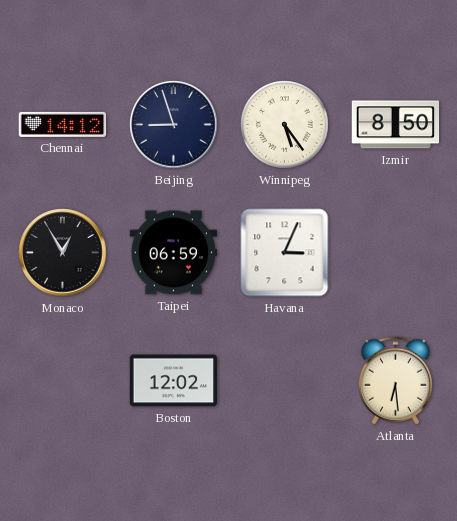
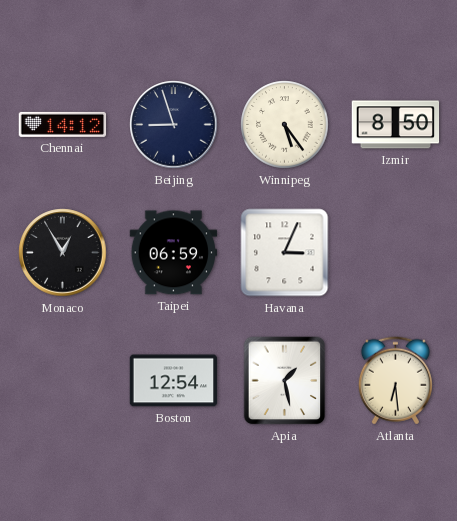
Boston: 12:02 -> 12:54
Apia: none -> 1:28
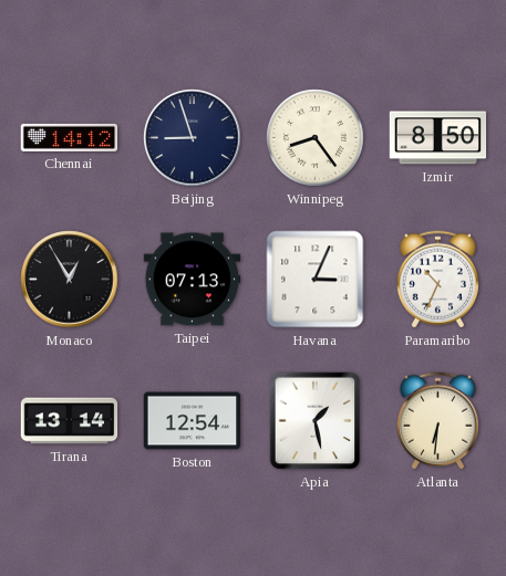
Winnipeg: 5:24 -> 8:24
Taipei: 06:59 -> 07:13
Paramaribo: none -> 10:34
Tirana: none -> 13:14
Atlanta: 6:29 -> 6:31
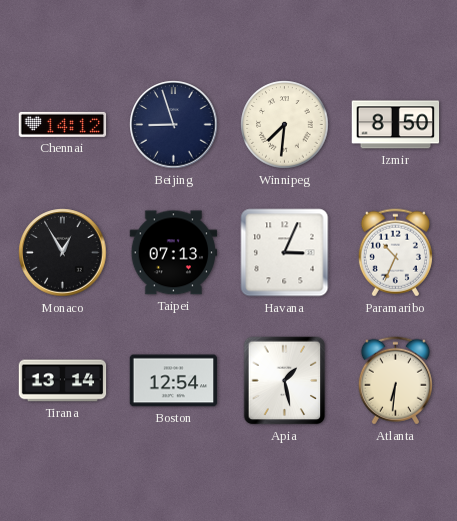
Winnipeg: 8:24 -> 7:31
